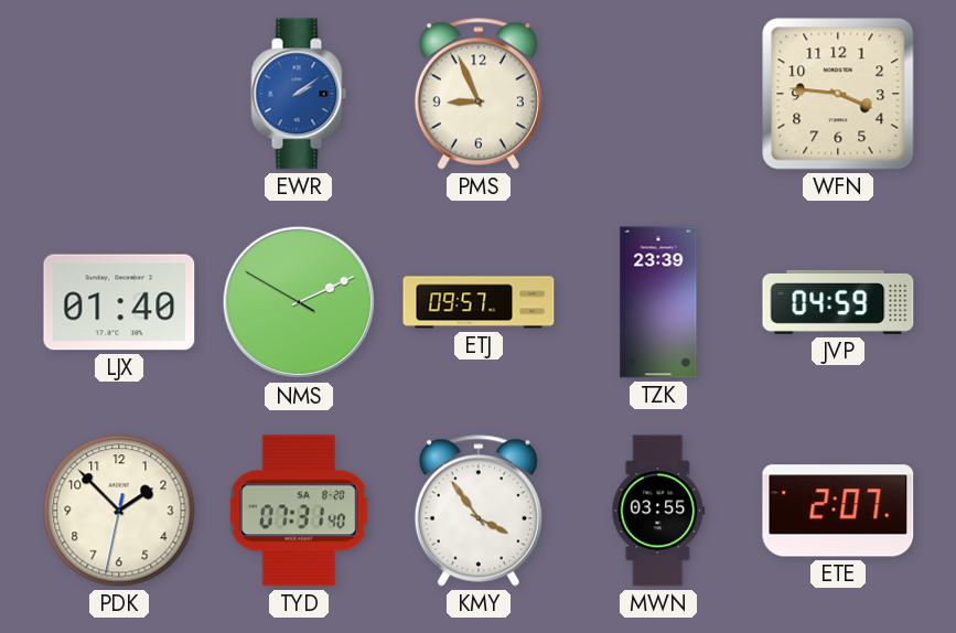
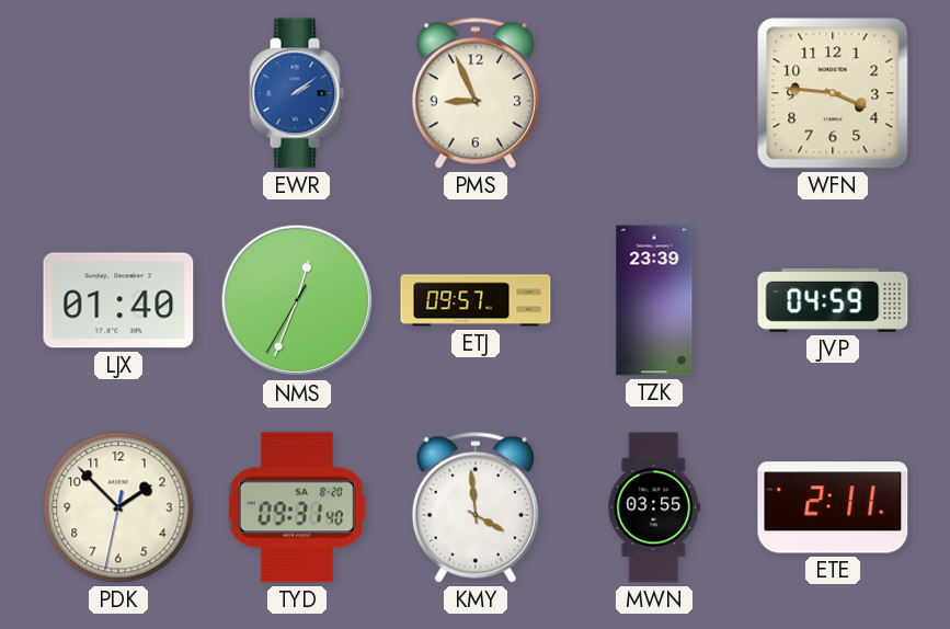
NMS: 2:10 -> 12:33
TYD: 07:31 -> 09:31
KMY: 3:54 -> 3:59
ETE: 2:07 -> 2:11
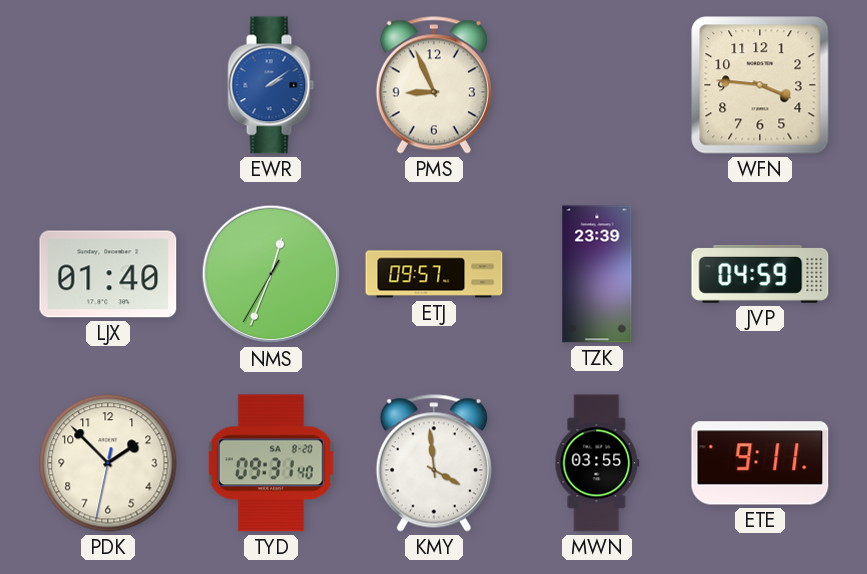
ETE: 2:11 -> 9:11
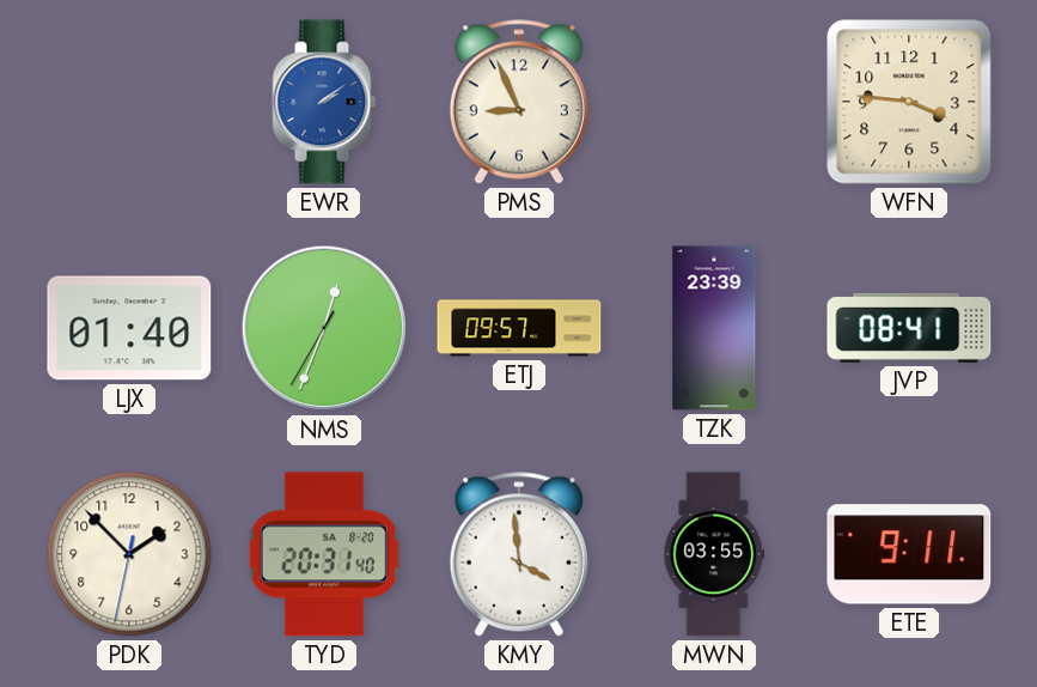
JVP: 04:59 -> 08:41
TYD: 09:31 -> 20:31
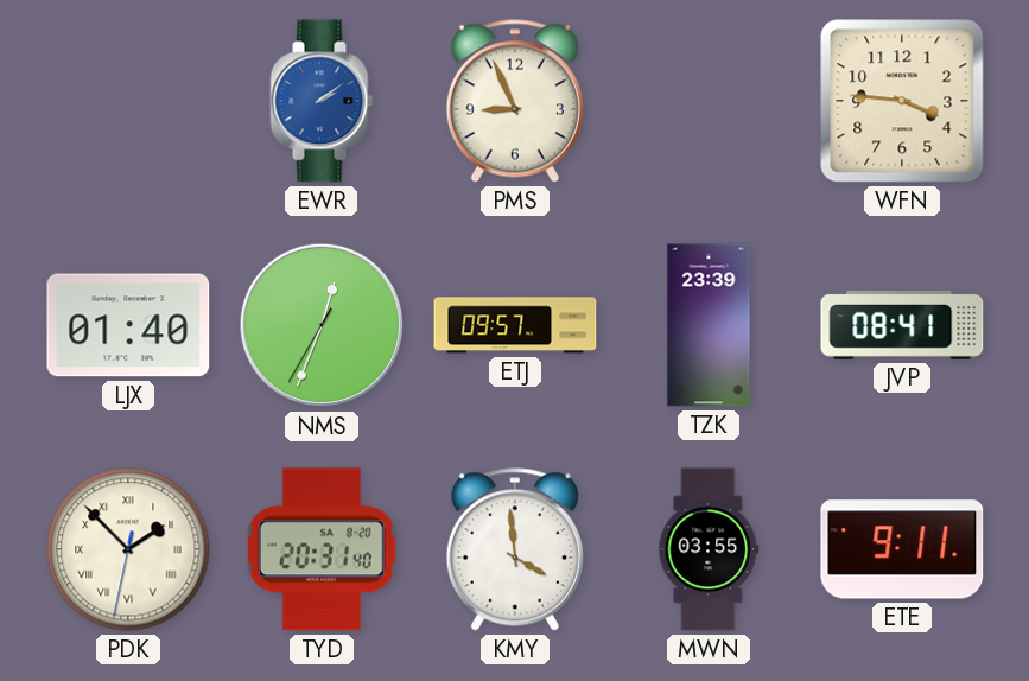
PDK numerals: Arabic -> Roman
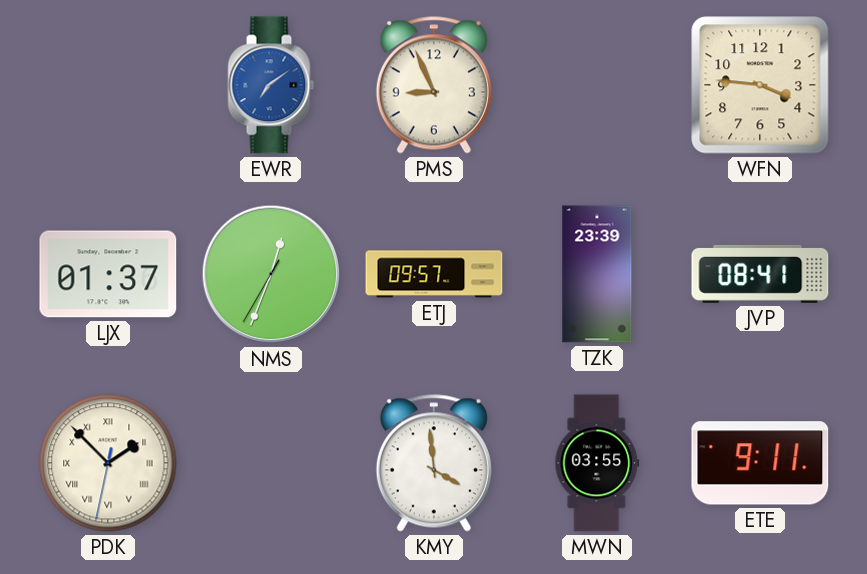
EWR: 2:09 -> 7:09
LJX: 01:40 -> 01:37
TYD: 20:31 -> none
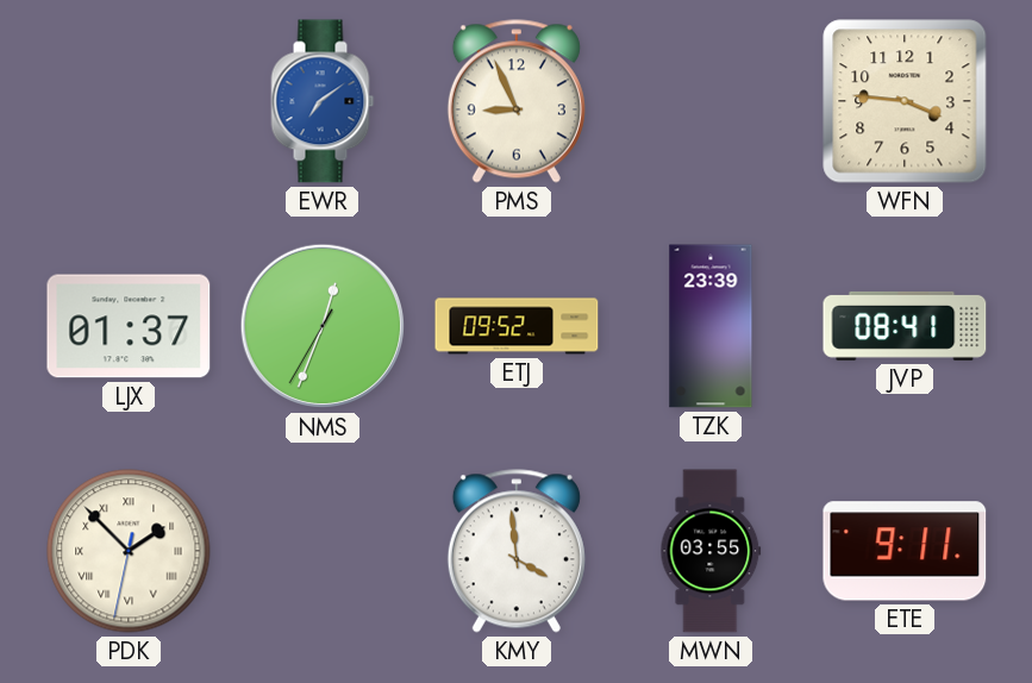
ETJ: 09:57 -> 09:52
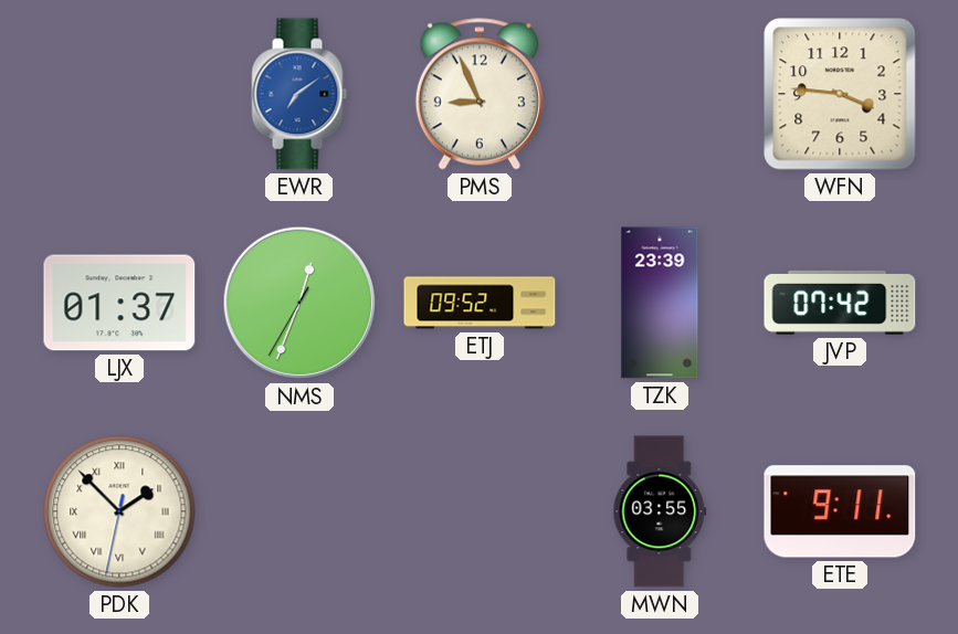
JVP: 08:41 -> 07:42
KMY: 3:59 -> none
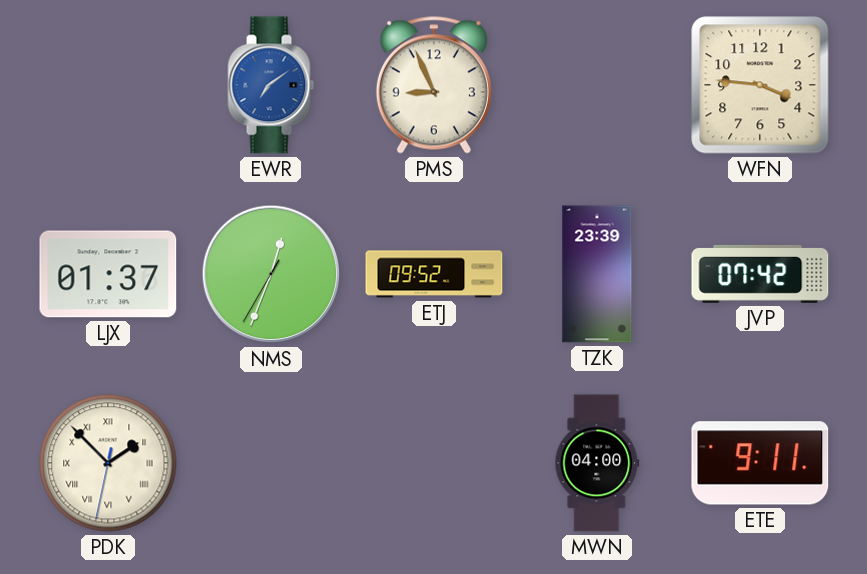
MWN: 03:55 -> 04:00
